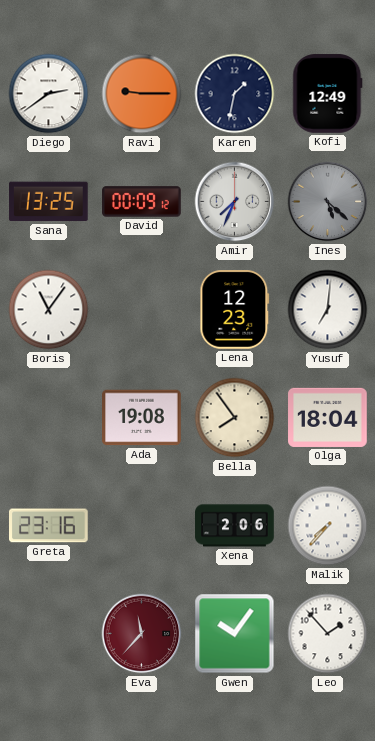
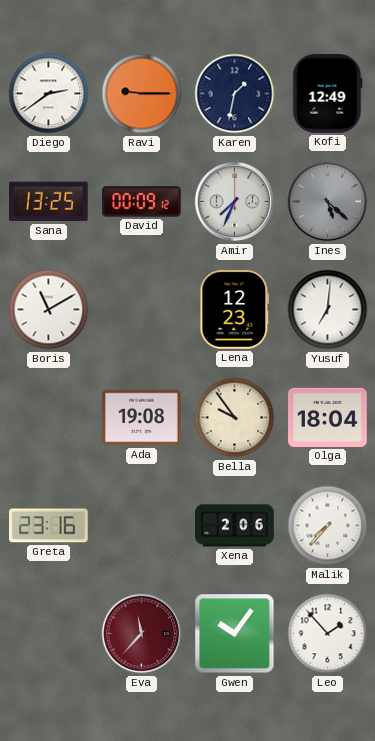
Boris: 11:06 -> 11:10
Bella: 7:54 -> 9:54
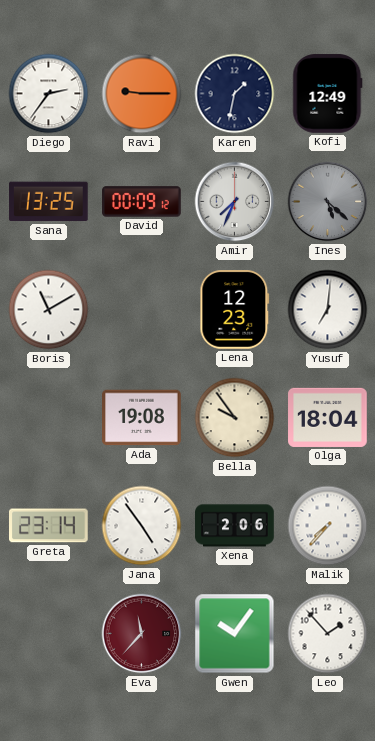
Diego: 2:39 -> 2:36
Greta: 23:16 -> 23:14
Jana: none -> 4:54
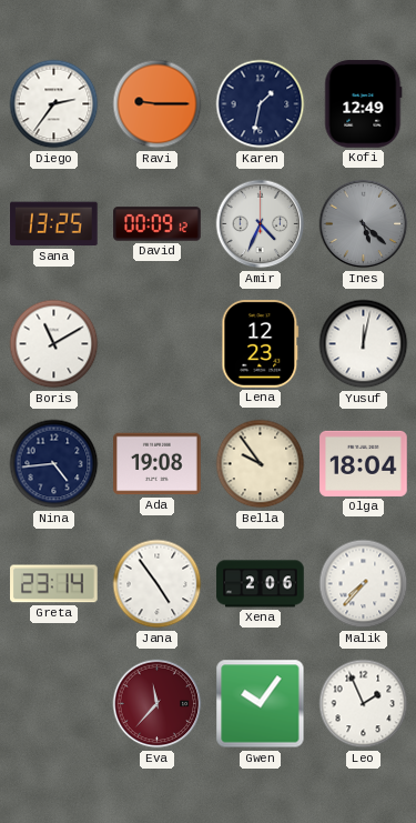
Amir: 7:34 -> 4:34
Yusuf: 7:01 -> 12:02
Nina: none -> 4:44
Leo: 1:53 -> 1:56
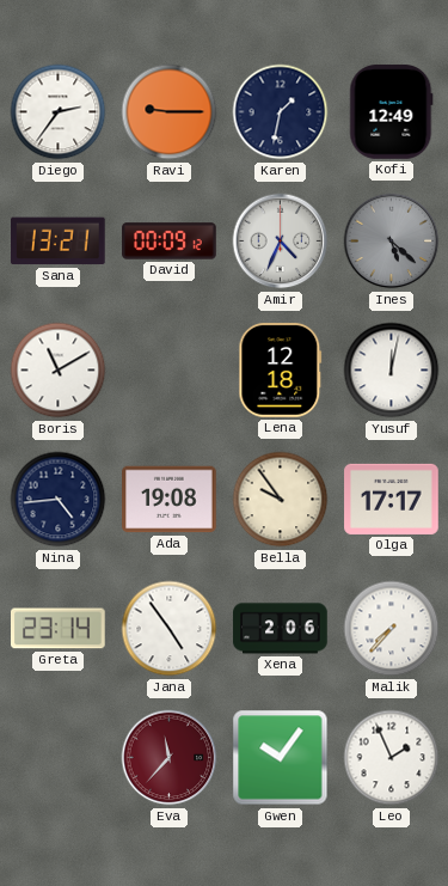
Sana: 13:25 -> 13:21
Lena: 12:23 -> 12:18
Olga: 18:04 -> 17:17
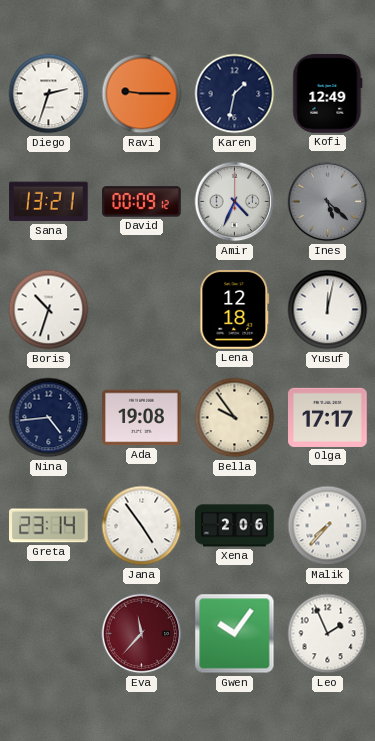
Diego: 2:36 -> 2:33
Boris: 11:10 -> 10:33
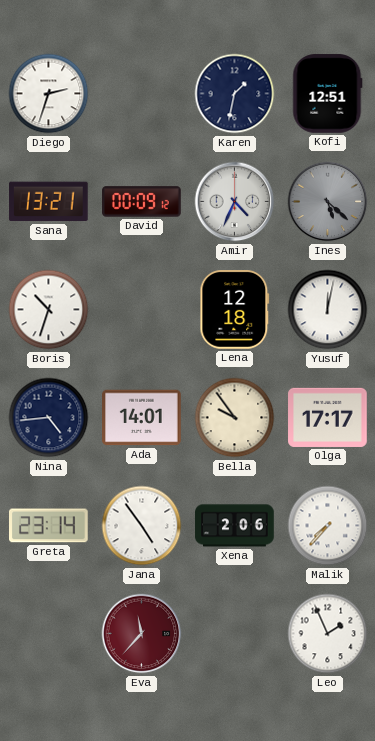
Ravi: 9:15 -> none
Kofi: 12:49 -> 12:51
Ada: 19:08 -> 14:01
Gwen: 10:06 -> none
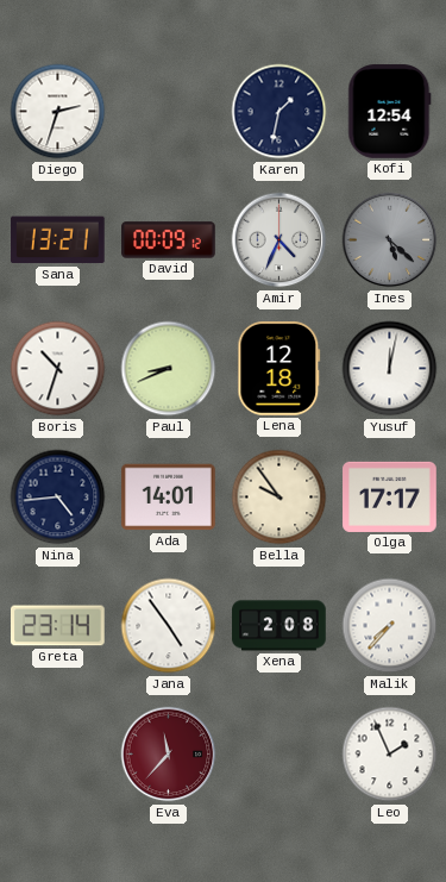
Kofi: 12:51 -> 12:54
Paul: none -> 8:41
Xena: 2:06 -> 2:08
